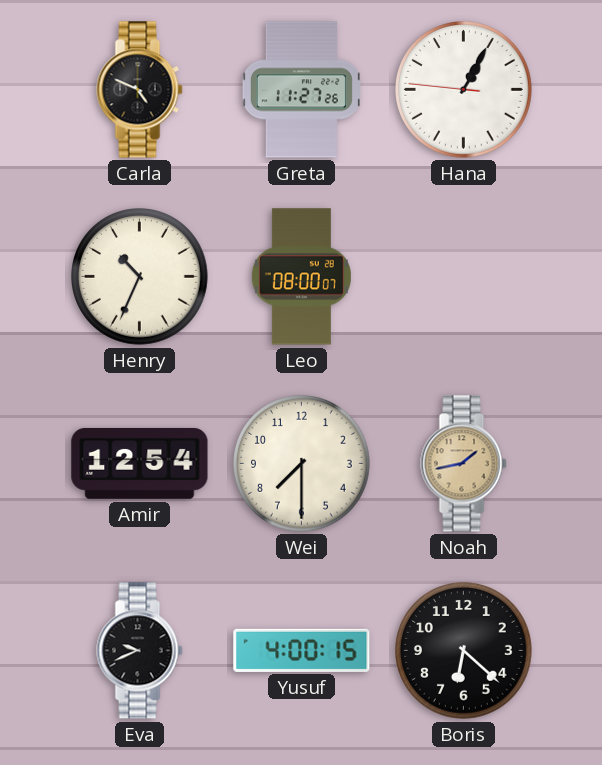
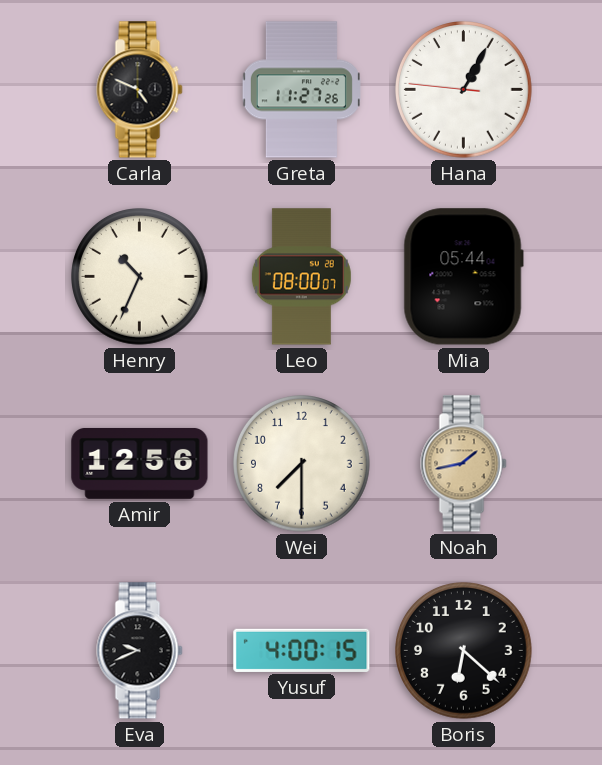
Mia: none -> 05:44
Amir: 12:54 -> 12:56
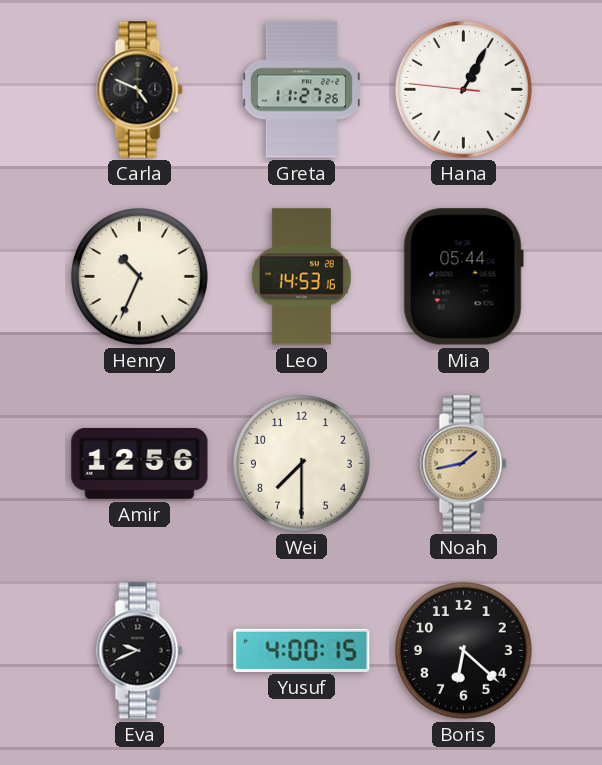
Leo: 08:00 -> 14:53
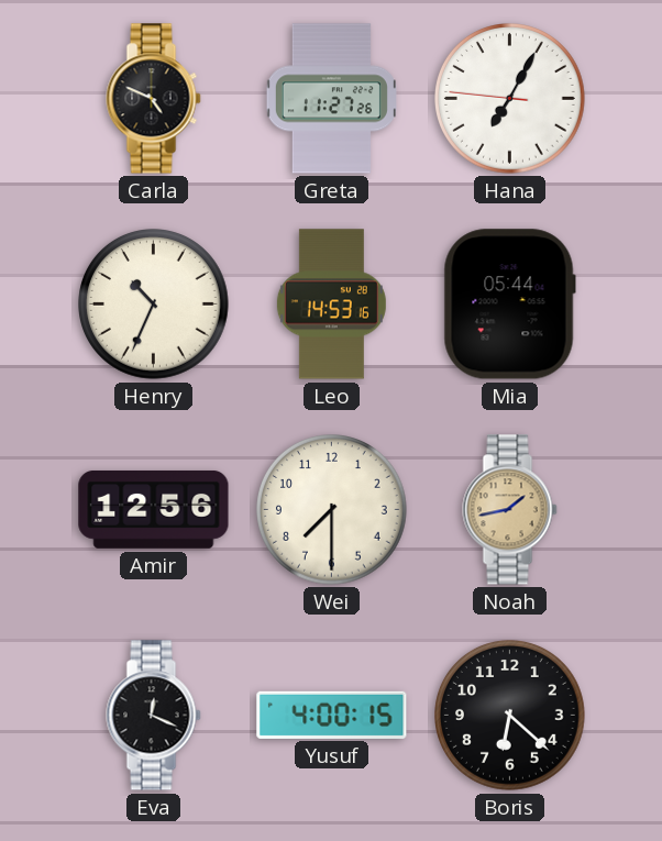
Hana: 1:04 -> 7:04
Eva: 9:41 -> 12:19
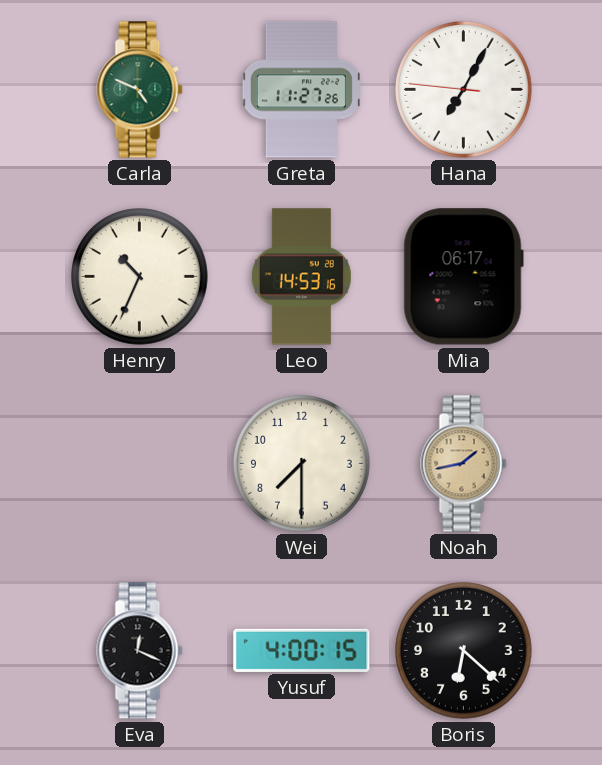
Carla dial: black -> green
Mia: 05:44 -> 06:17
Amir: 12:56 -> none
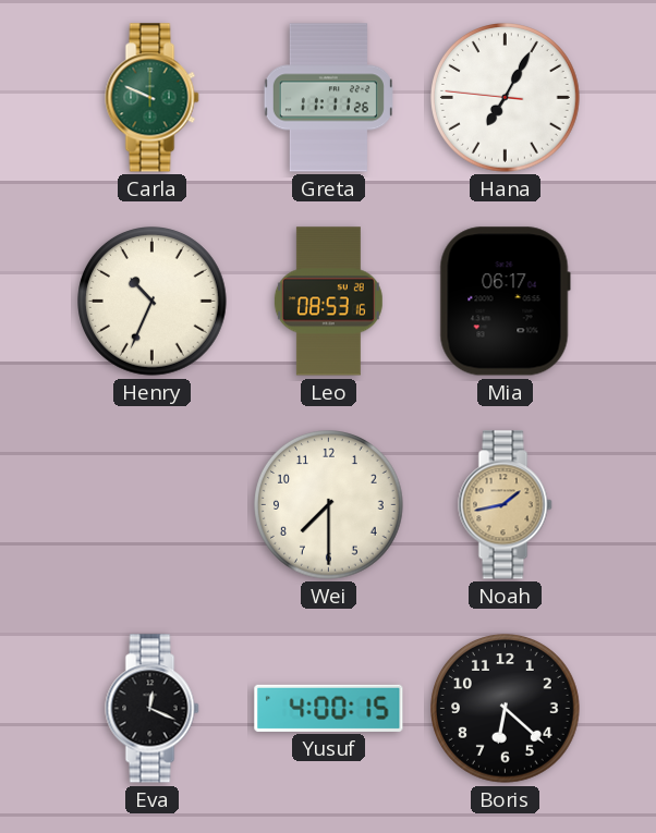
Carla: 4:49 -> 9:49
Greta: 11:27 -> 11:11
Leo: 14:53 -> 08:53
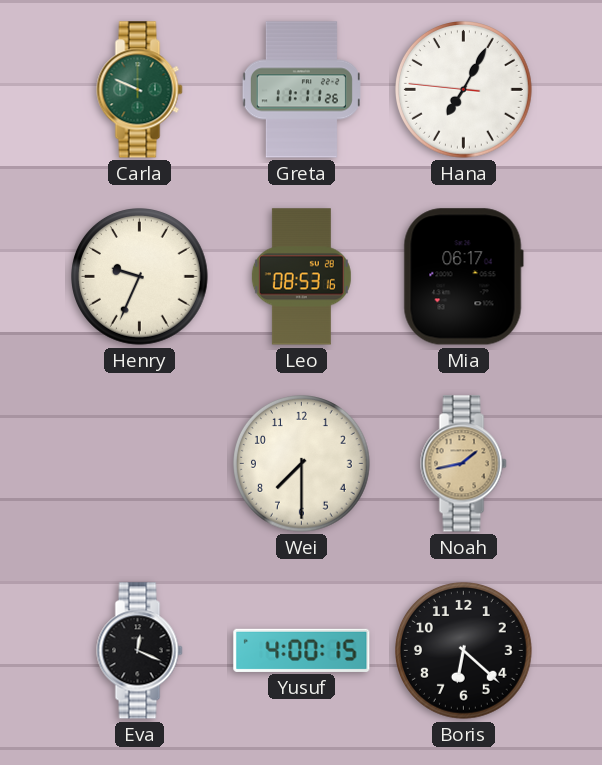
Henry: 10:34 -> 9:34
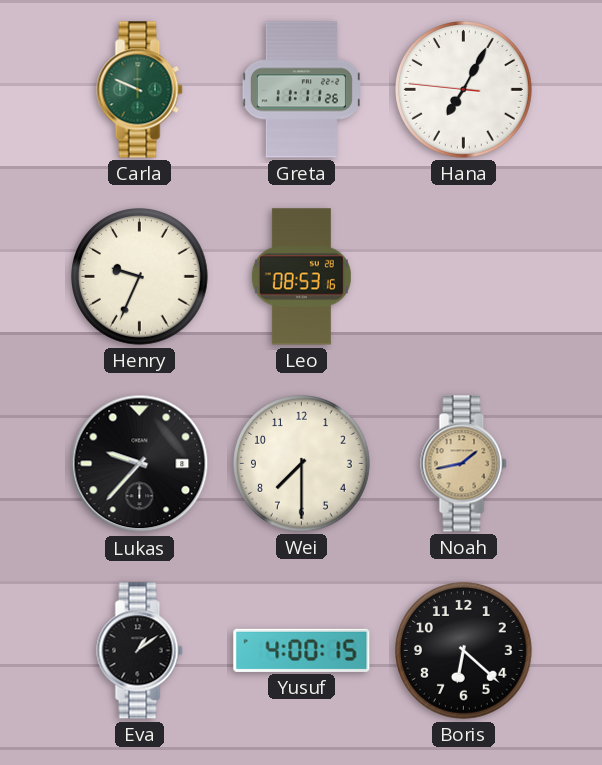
Mia: 06:17 -> none
Lukas: none -> 9:37
Eva: 12:19 -> 1:09
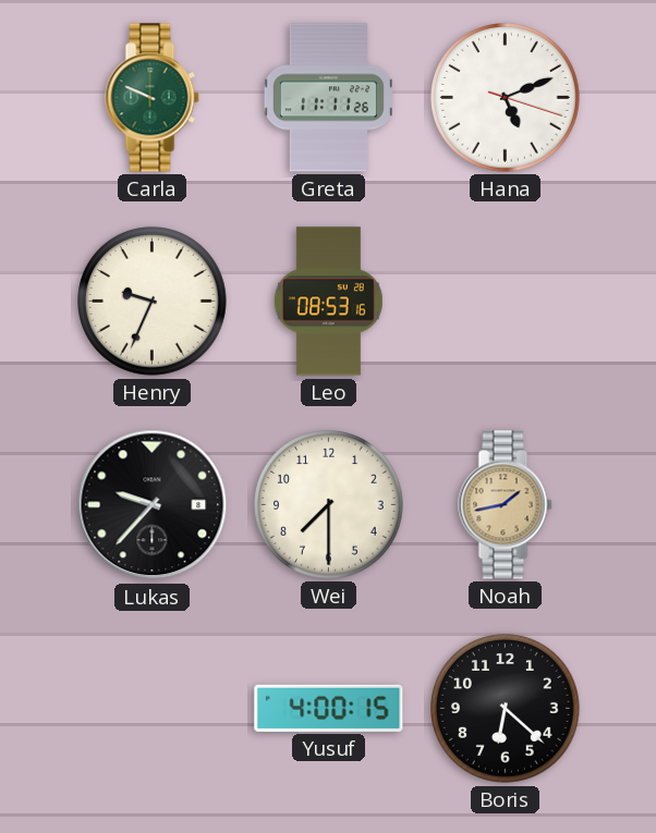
Hana: 7:04 -> 5:11
Eva: 1:09 -> none
